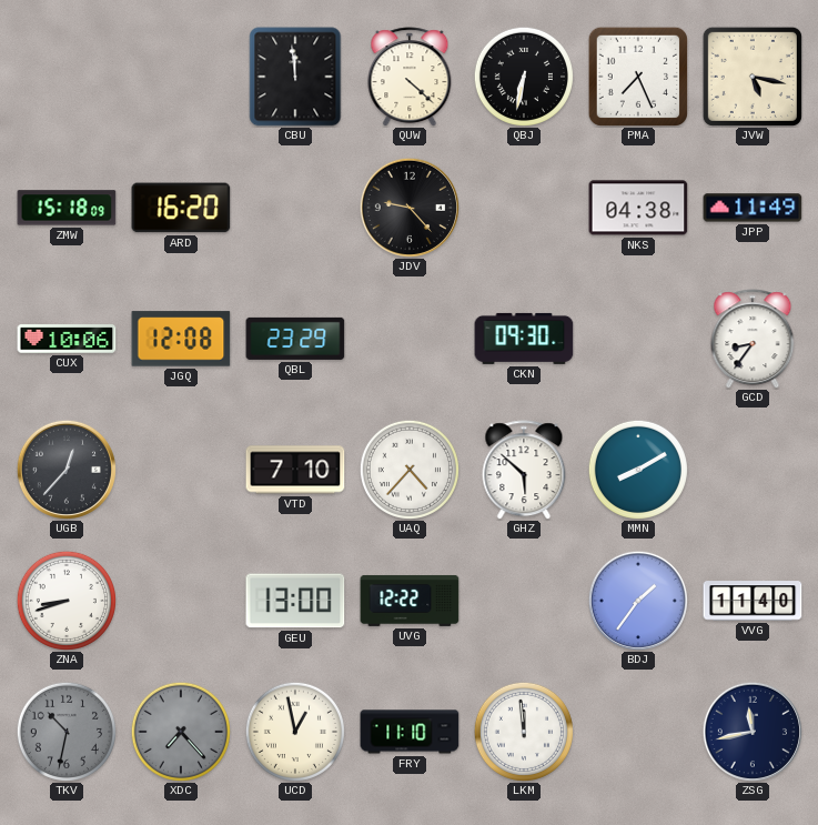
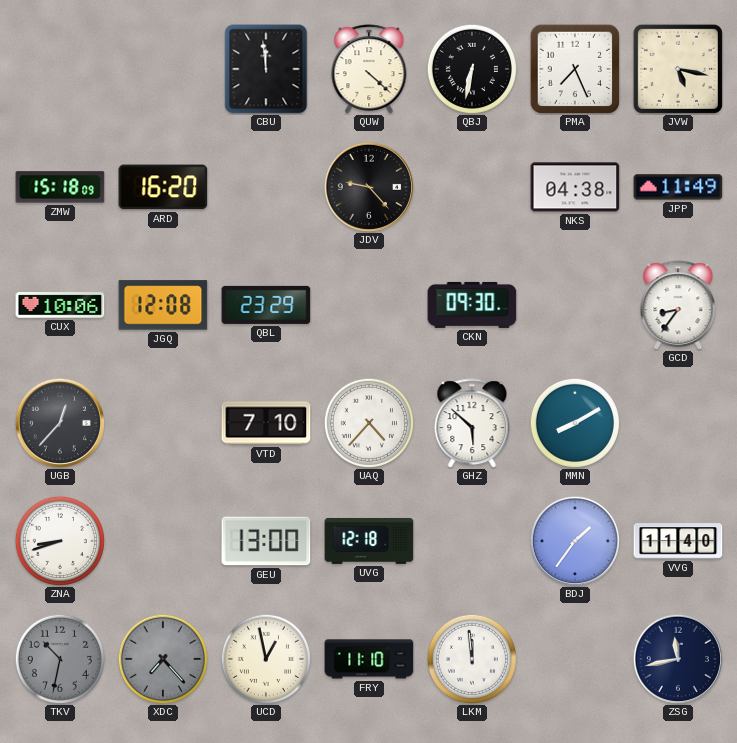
UVG: 12:22 -> 12:18
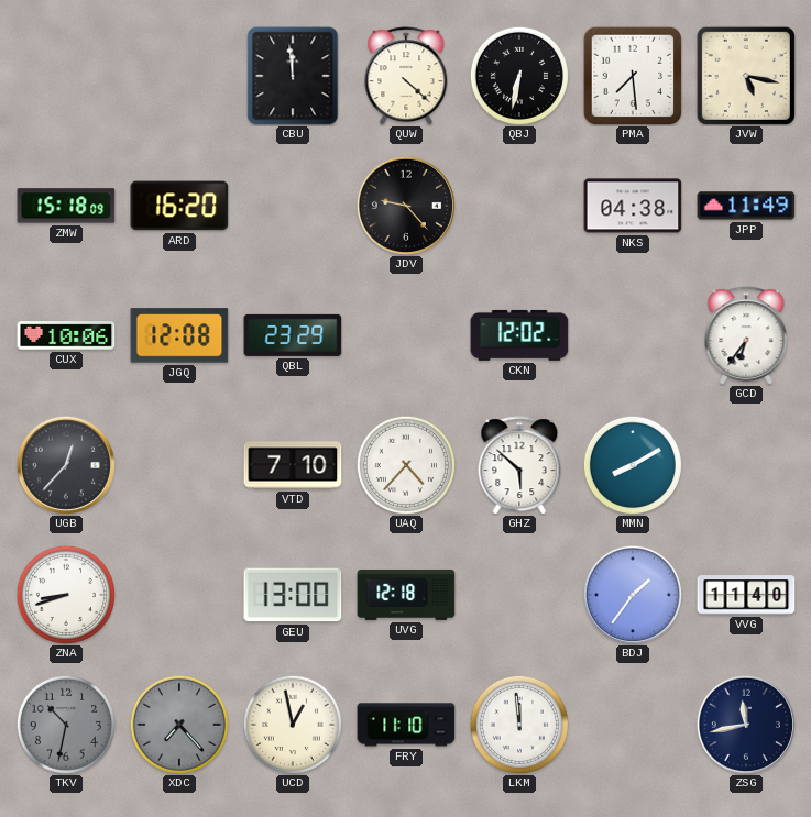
PMA: 7:26 -> 7:29
CKN: 09:30 -> 12:02
GCD: 8:36 -> 6:36
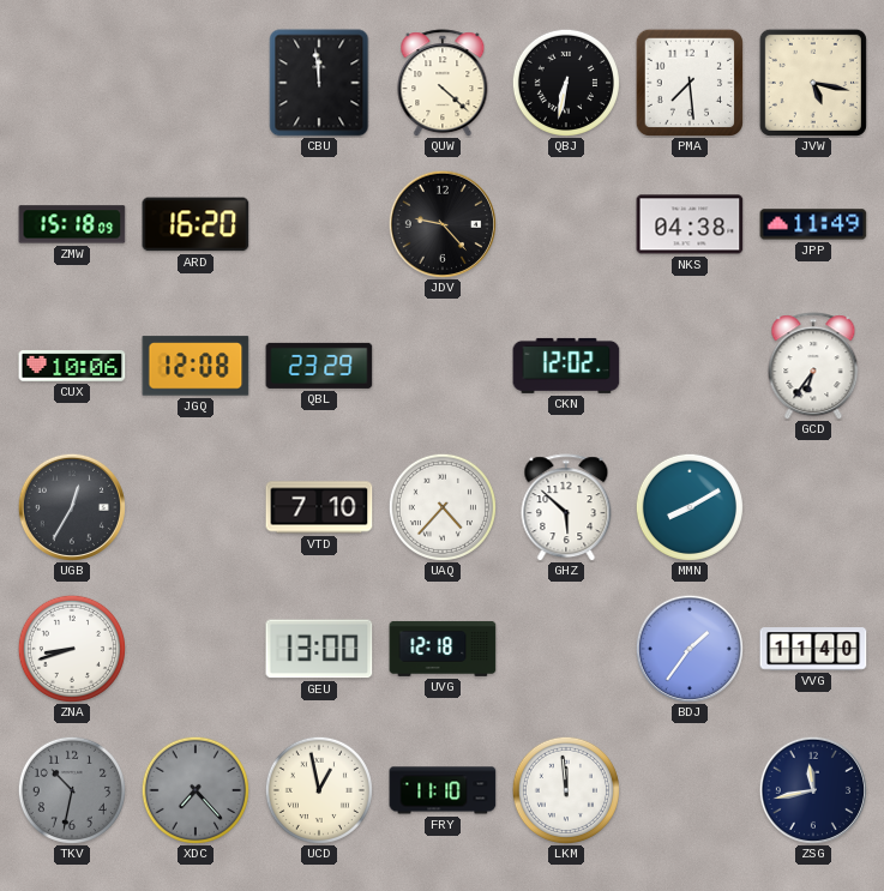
UGB: 12:37 -> 12:35
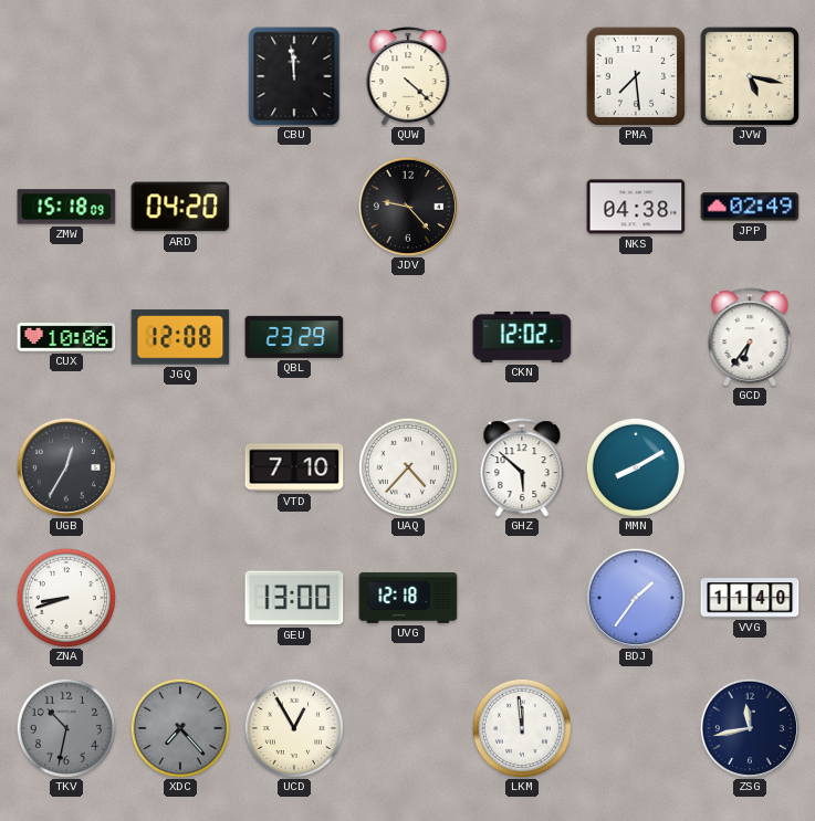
QBJ: 6:32 -> none
ARD: 16:20 -> 04:20
JPP: 11:49 -> 02:49
UCD: 12:58 -> 12:55
FRY: 11:10 -> none
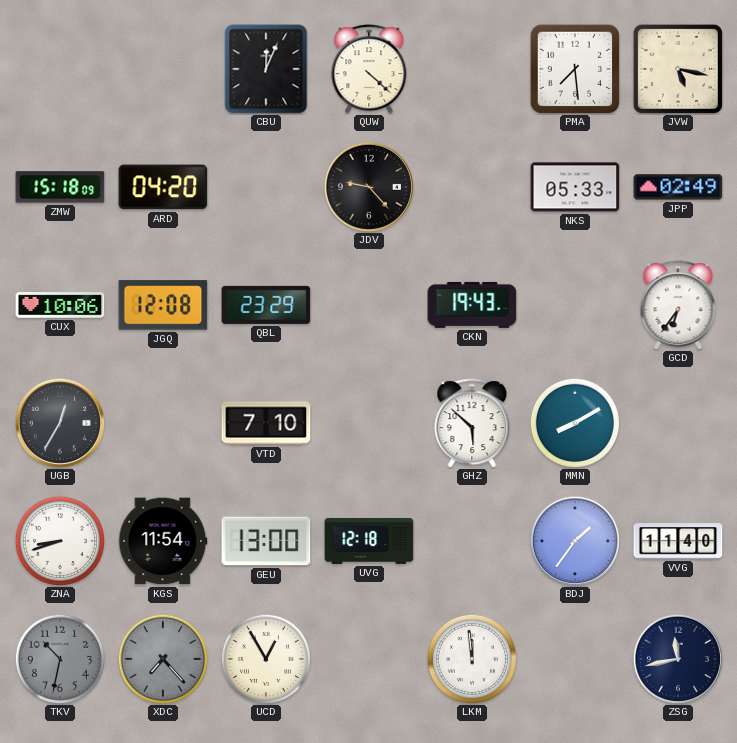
CBU: 11:59 -> 12:04
NKS: 04:38 -> 05:33
CKN: 12:02 -> 19:43
UAQ: 4:37 -> none
KGS: none -> 11:54
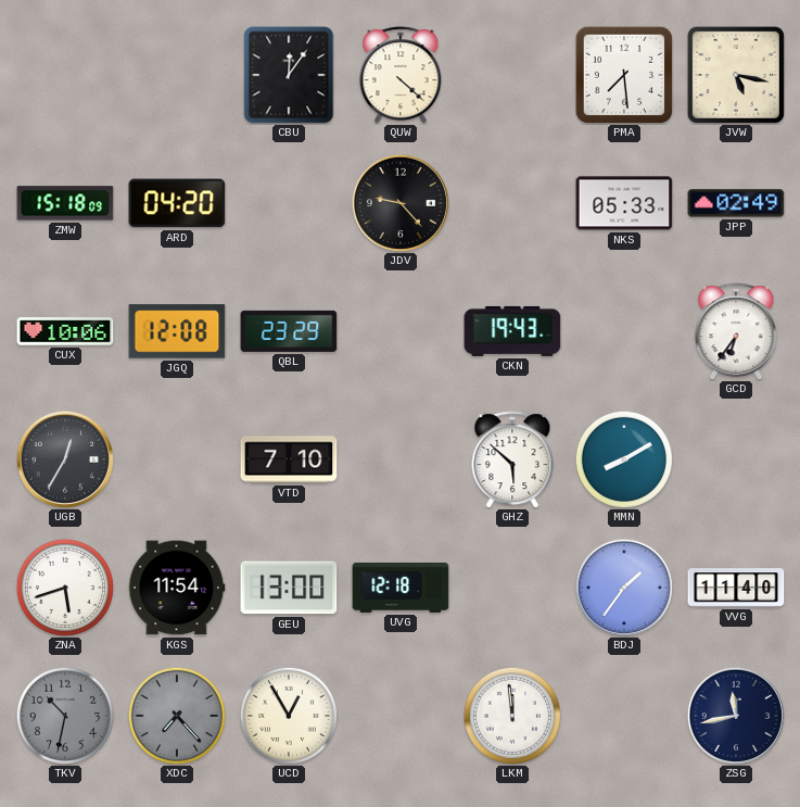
CBU: 12:04 -> 12:06
ZNA: 8:42 -> 5:42
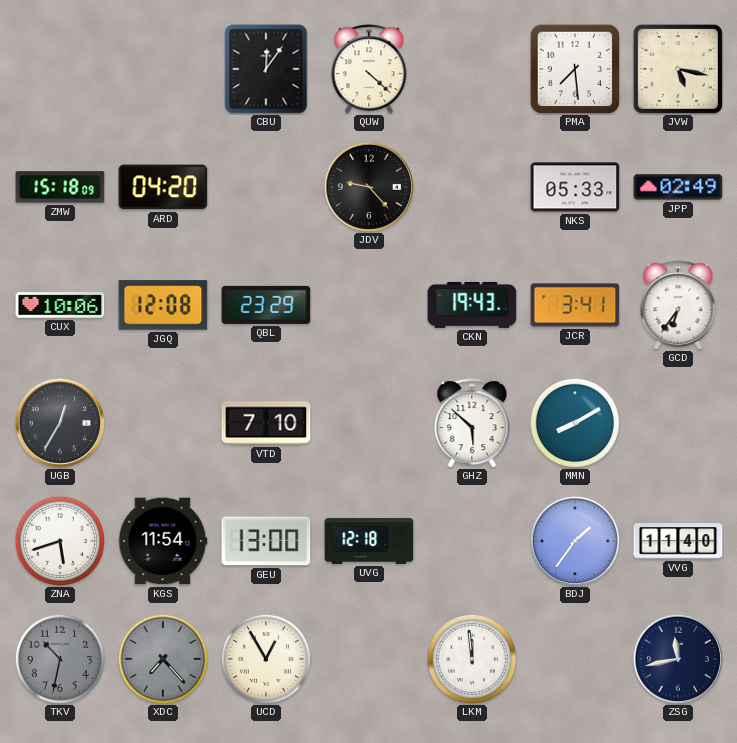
JCR: none -> 3:41
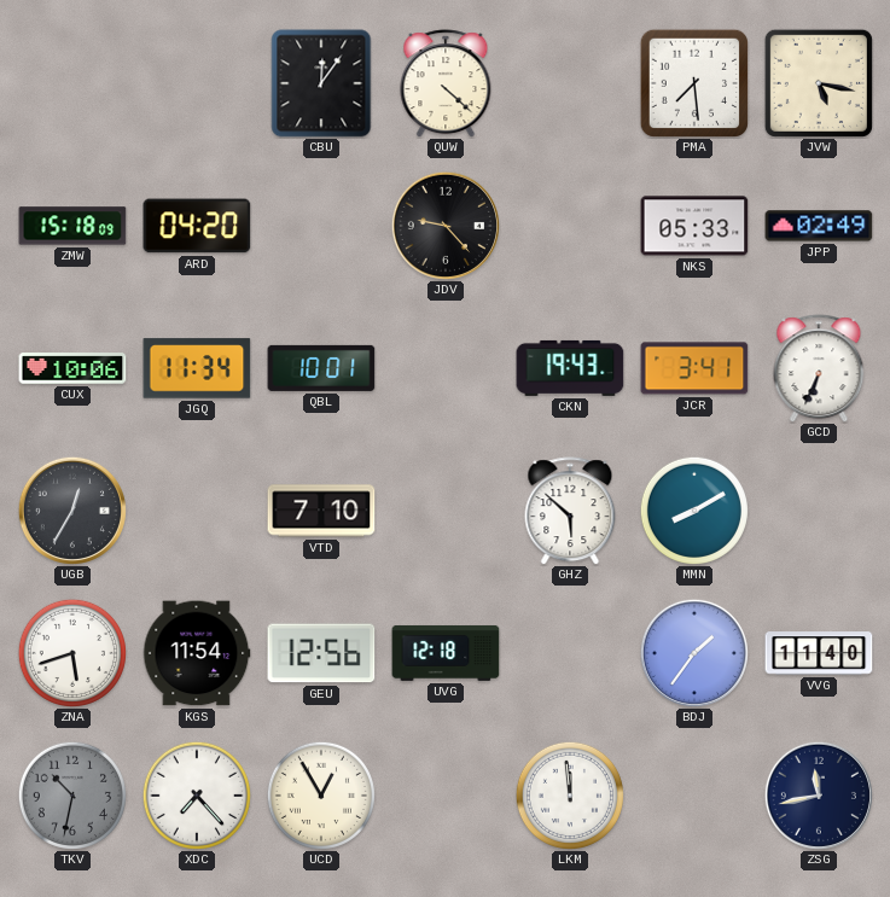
JGQ: 12:08 -> 11:34
QBL: 23:29 -> 10:01
GCD: 6:36 -> 6:34
GEU: 13:00 -> 12:56
XDC dial: grey -> white
